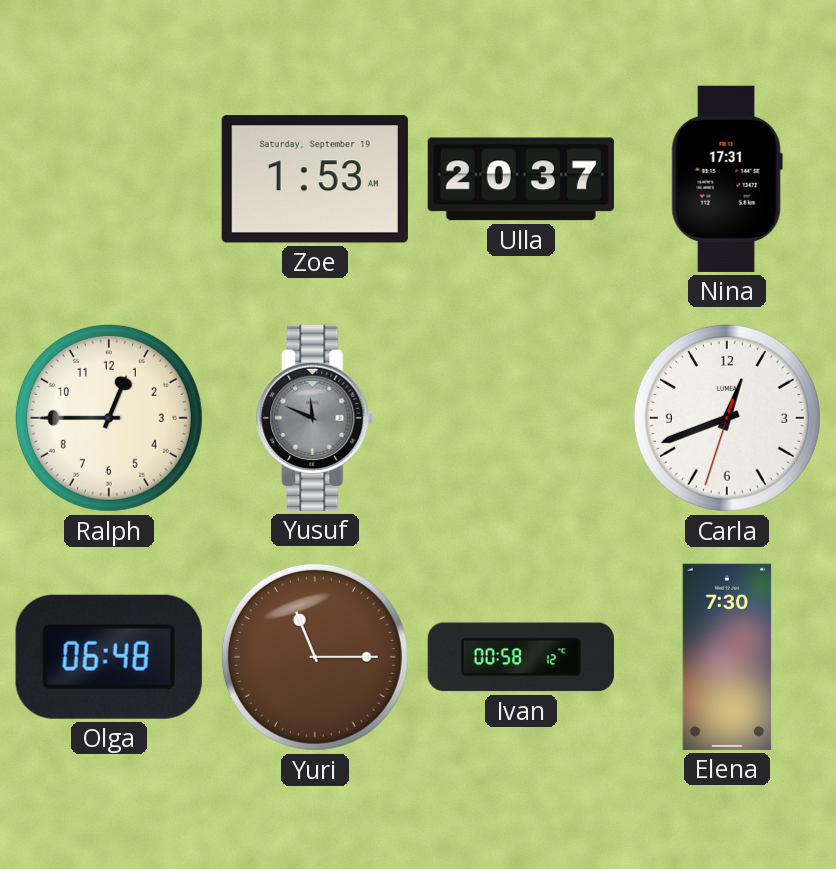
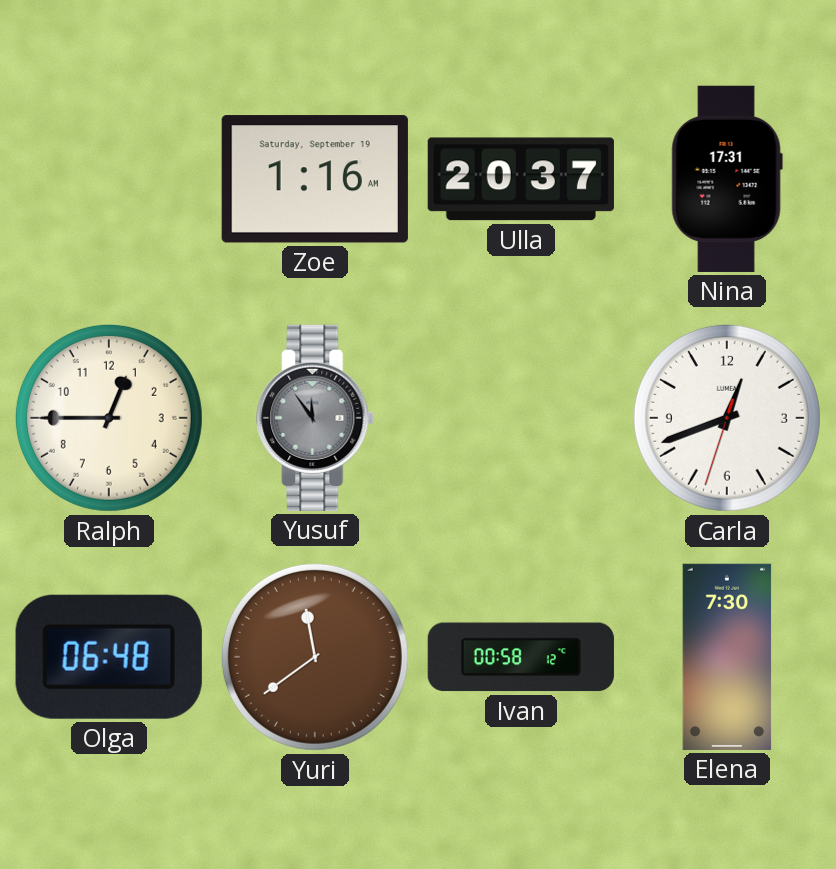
Zoe: 1:53 -> 1:16
Yusuf: 11:49 -> 11:54
Yuri: 11:15 -> 11:39
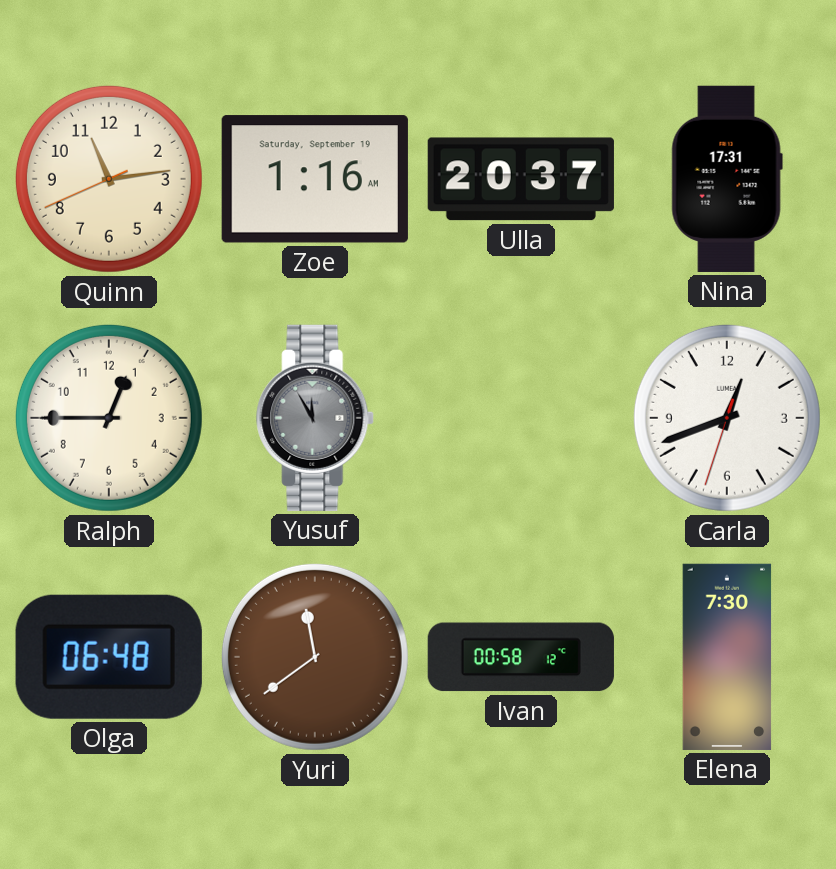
Quinn: none -> 11:13
Yusuf: 11:54 -> 11:55
